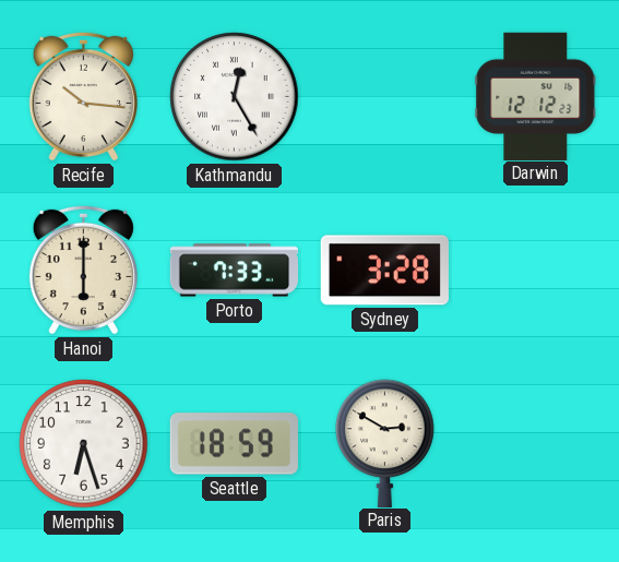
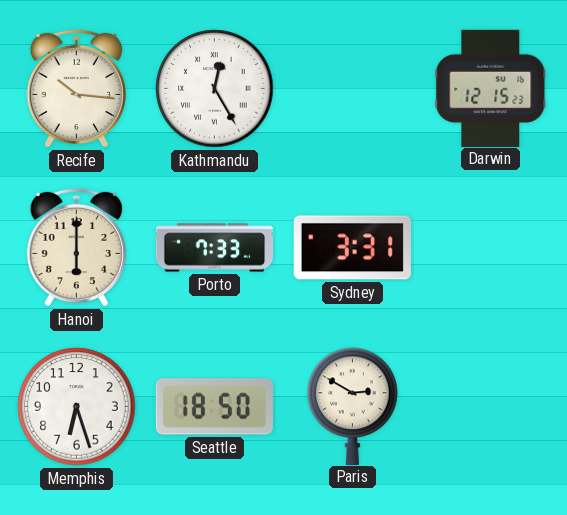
Darwin: 12:12 -> 12:15
Sydney: 3:28 -> 3:31
Seattle: 18:59 -> 18:50
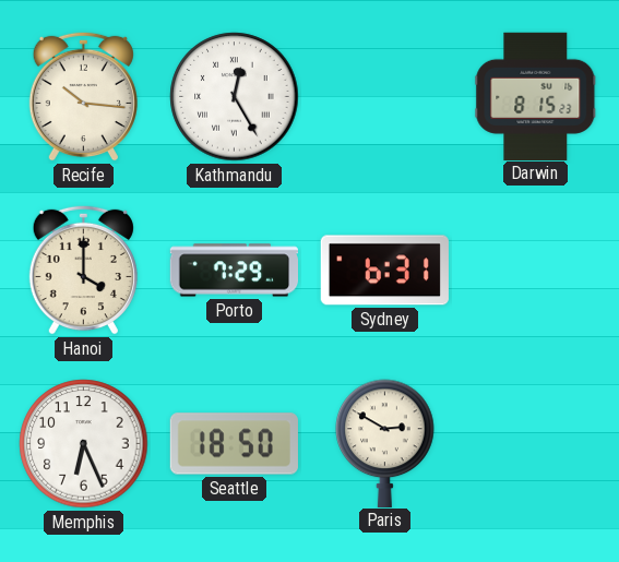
Darwin: 12:15 -> 8:15
Hanoi: 6:00 -> 4:00
Porto: 7:33 -> 7:29
Sydney: 3:31 -> 6:31
Memphis: 6:27 -> 6:26
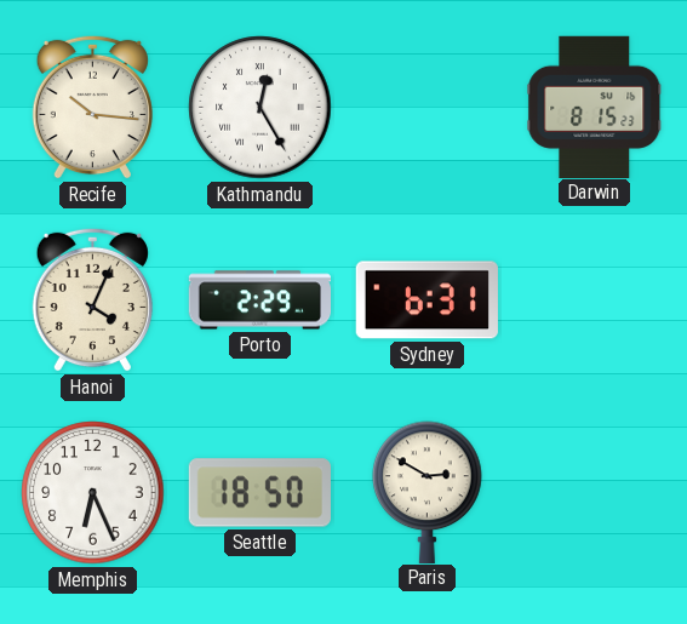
Hanoi: 4:00 -> 4:04
Porto: 7:29 -> 2:29
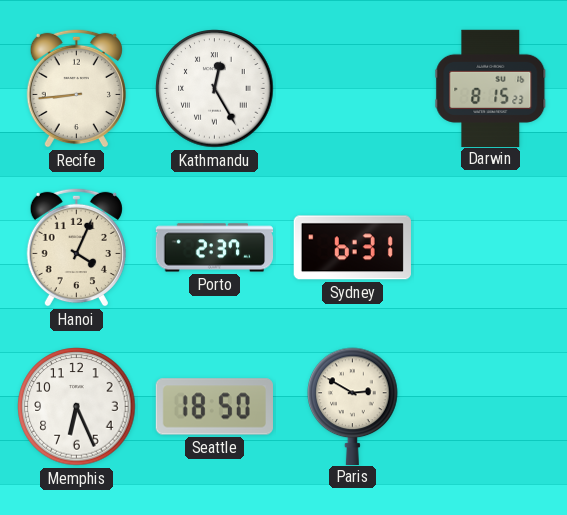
Recife: 10:16 -> 8:44
Porto: 2:29 -> 2:37
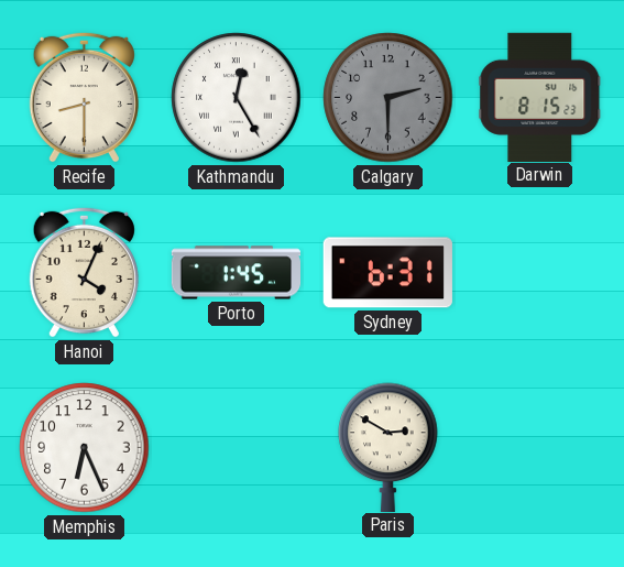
Recife: 8:44 -> 8:30
Calgary: none -> 2:30
Porto: 2:37 -> 1:45
Seattle: 18:50 -> none
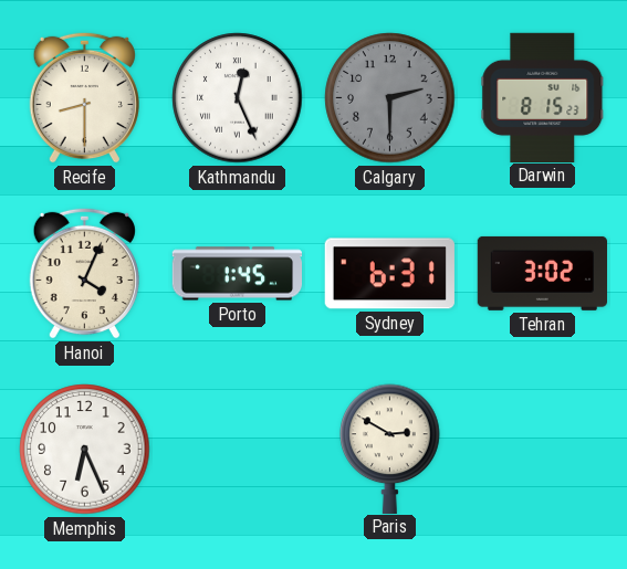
Kathmandu: 12:25 -> 12:26
Tehran: none -> 3:02
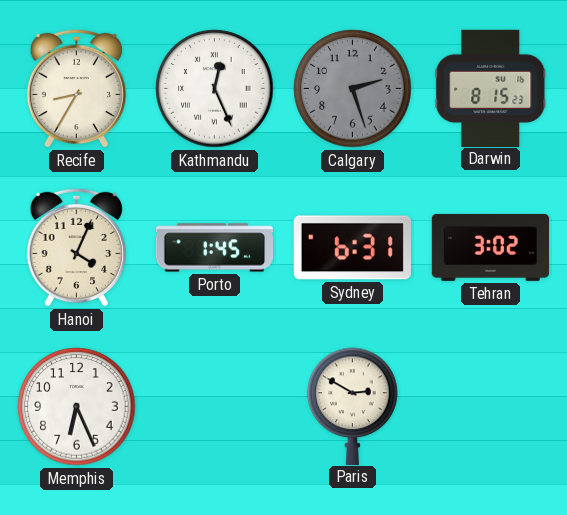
Recife: 8:30 -> 8:35
Calgary: 2:30 -> 2:27
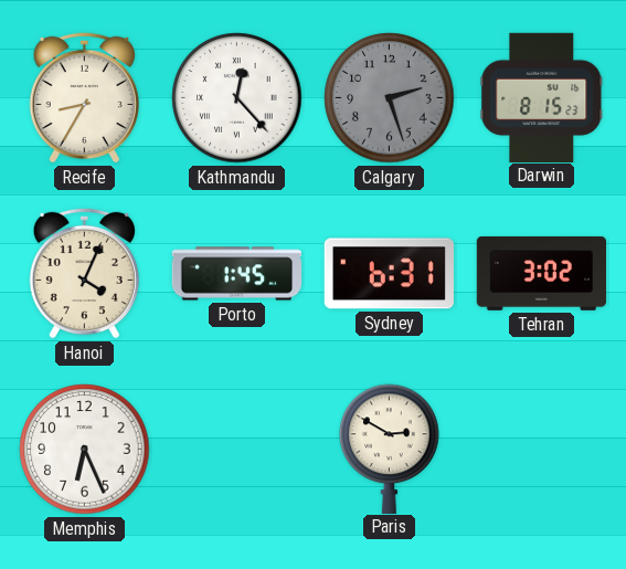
Kathmandu: 12:26 -> 12:23
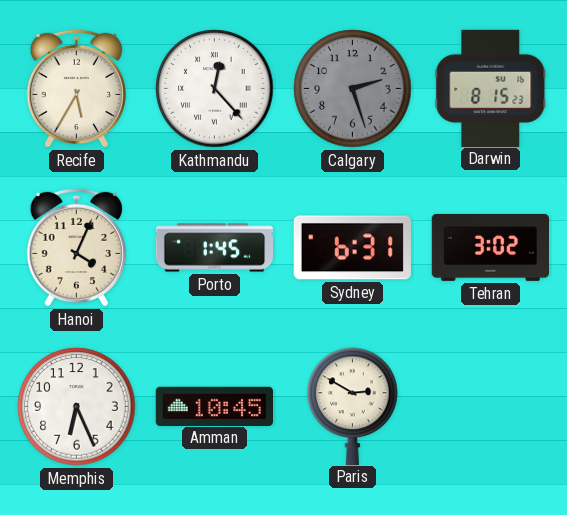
Recife: 8:35 -> 5:35
Amman: none -> 10:45
